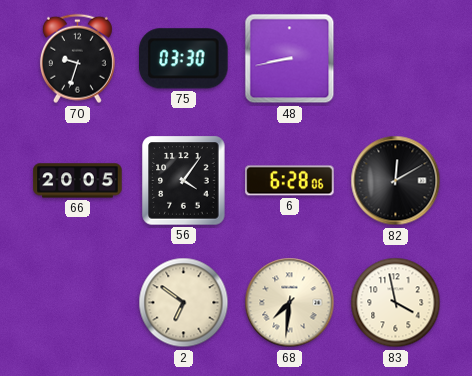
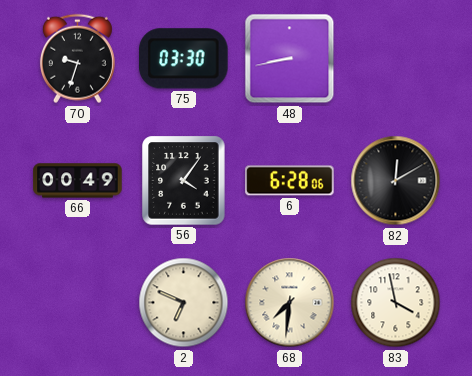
66: 20:05 -> 00:49
2: 6:51 -> 6:49
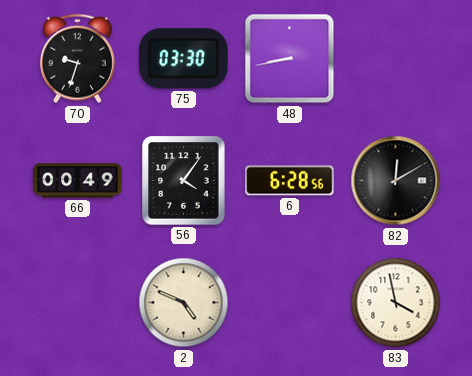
6: 6:28:06 -> 6:28:56
2: 6:49 -> 4:49
68: 7:31 -> none
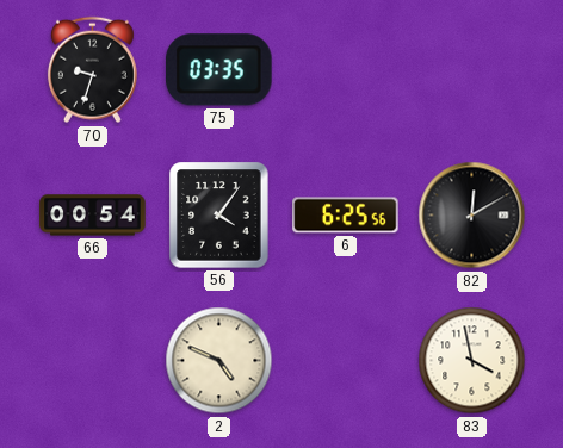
75: 03:30 -> 03:35
48: 8:43 -> none
66: 00:49 -> 00:54
6: 6:28 -> 6:25
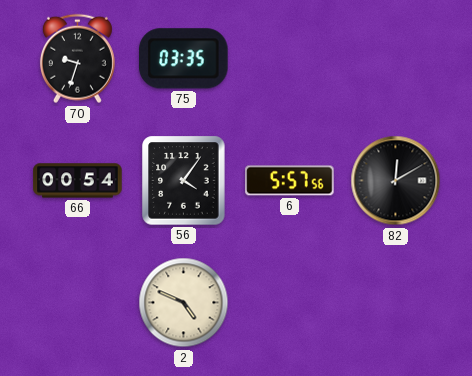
6: 6:25 -> 5:57
83: 3:58 -> none
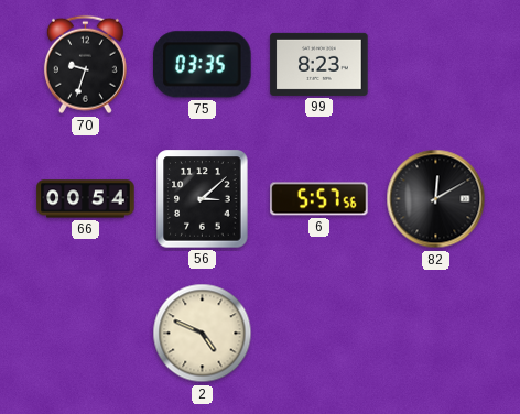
99: none -> 8:23
56: 4:06 -> 3:08
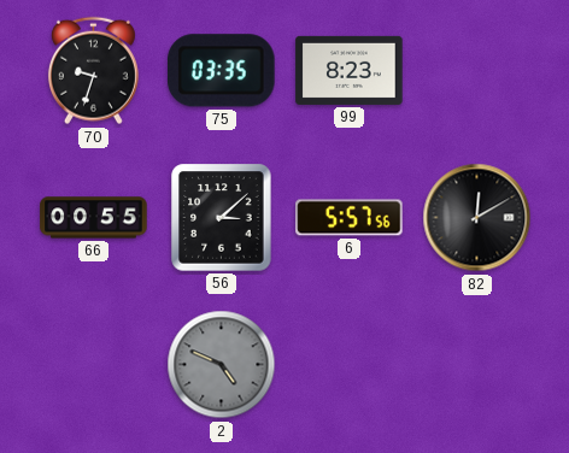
66: 00:54 -> 00:55
2 dial: cream -> grey
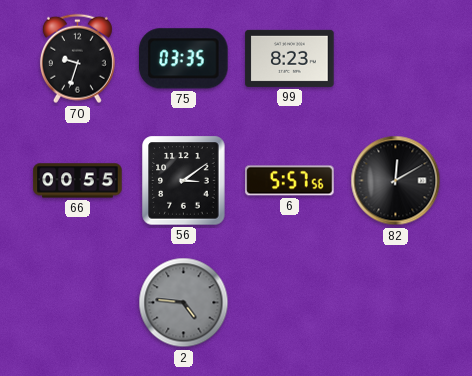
56: 3:08 -> 3:09
2: 4:49 -> 4:46
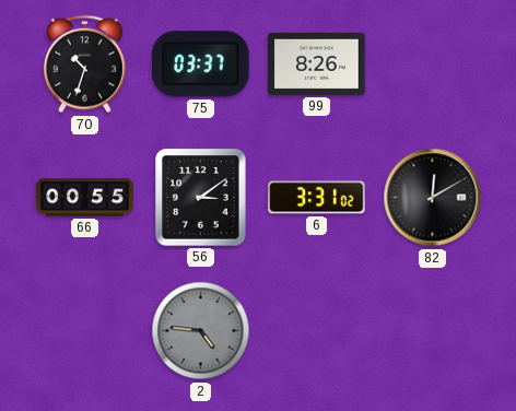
70: 9:33 -> 10:33
75: 03:35 -> 03:37
99: 8:23 -> 8:26
6: 5:57 -> 3:31
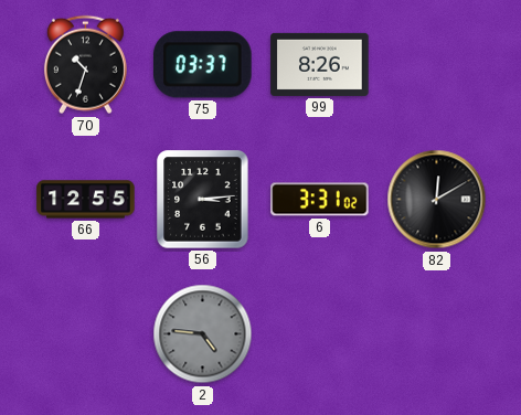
66: 00:55 -> 12:55
56: 3:09 -> 3:14
